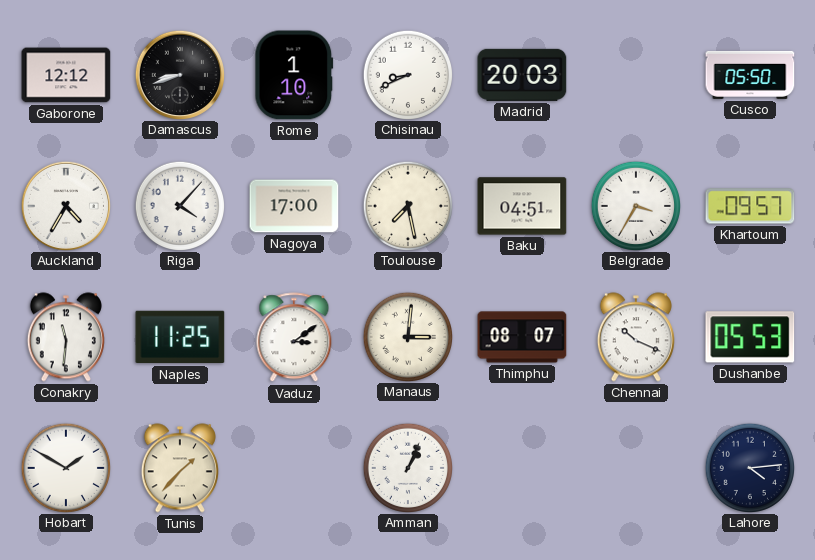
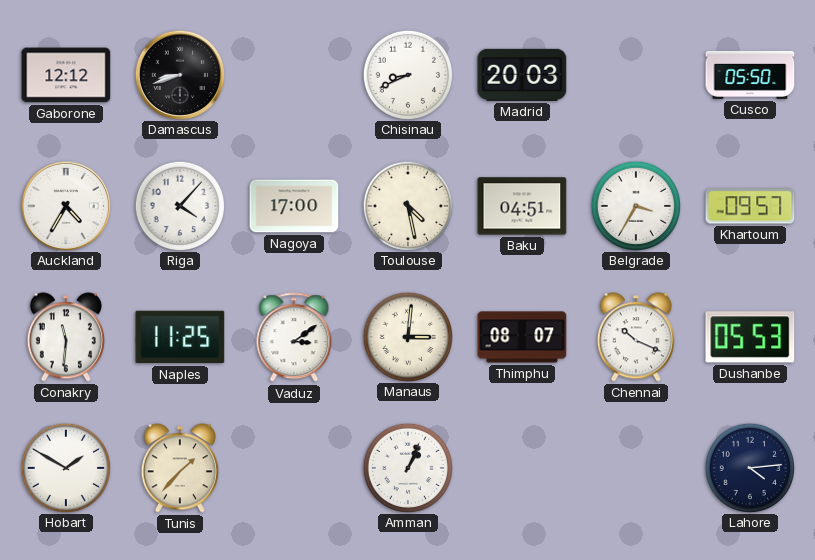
Rome: 1:10 -> none
Toulouse: 7:28 -> 4:28
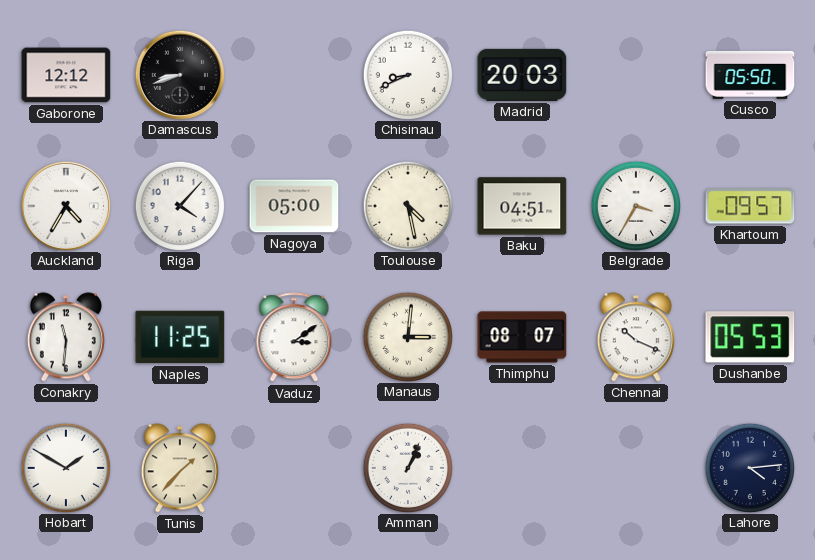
Nagoya: 17:00 -> 05:00
